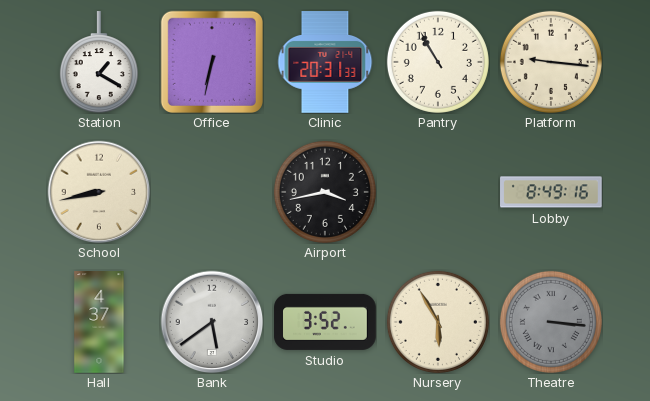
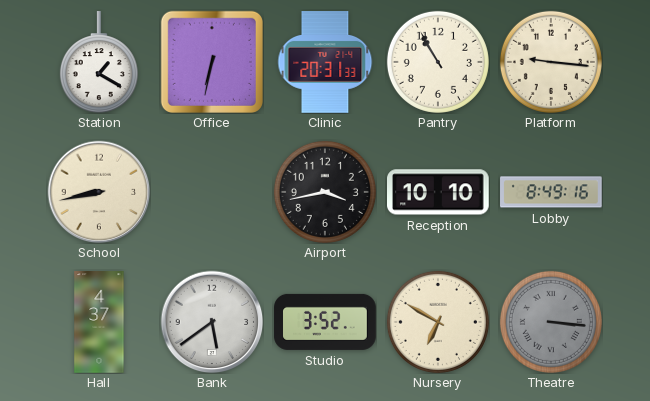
Reception: none -> 10:10
Nursery: 5:55 -> 6:50
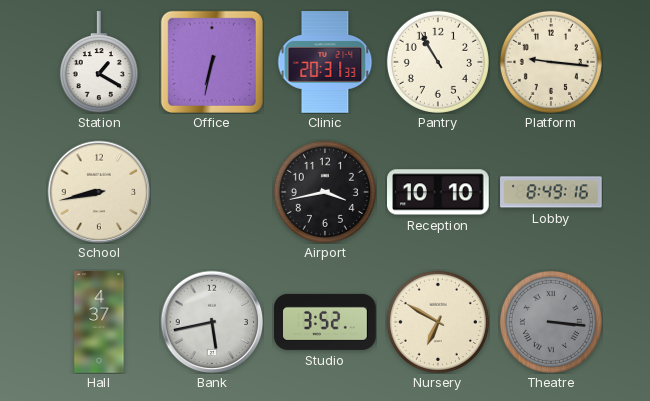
Bank: 5:39 -> 5:43
